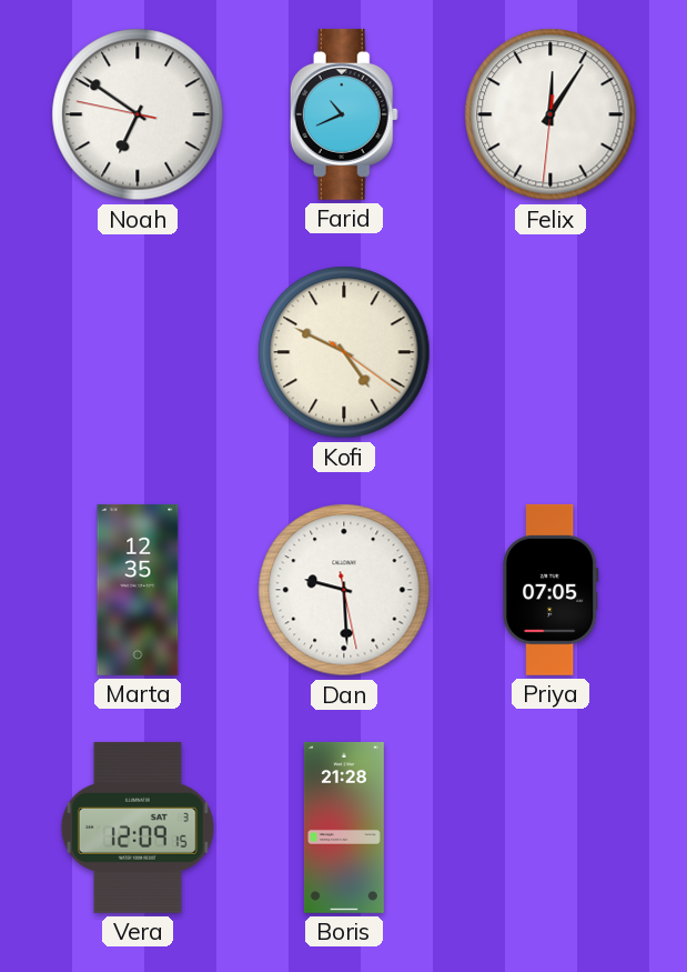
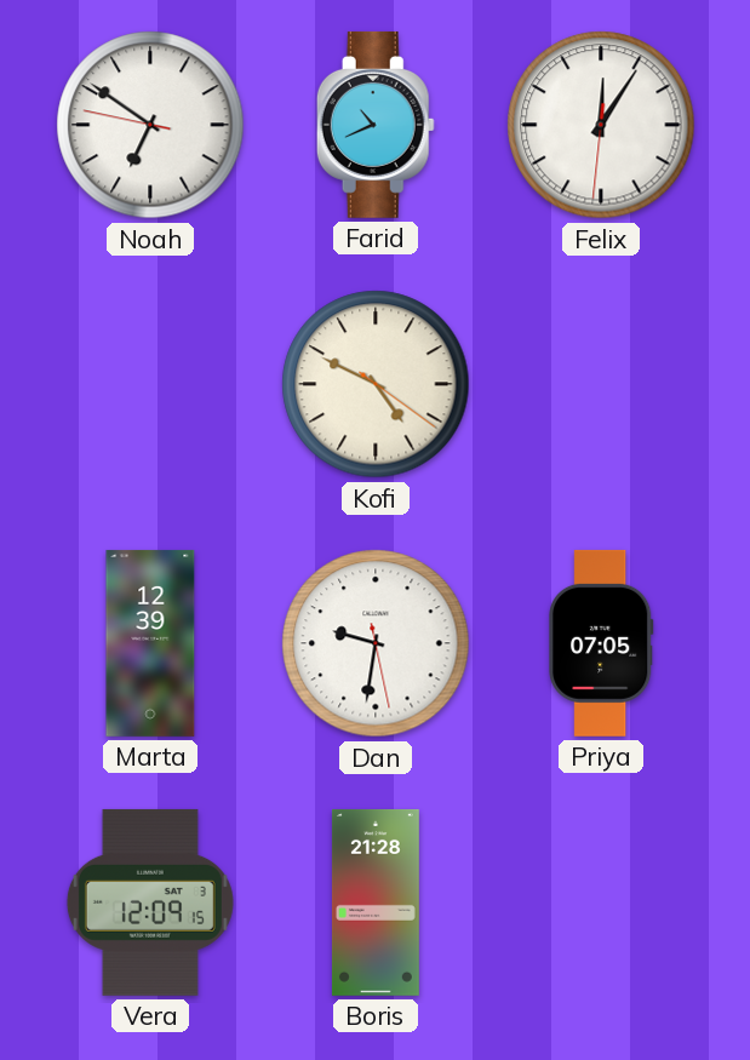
Marta: 12:35 -> 12:39
Dan: 9:29 -> 9:31
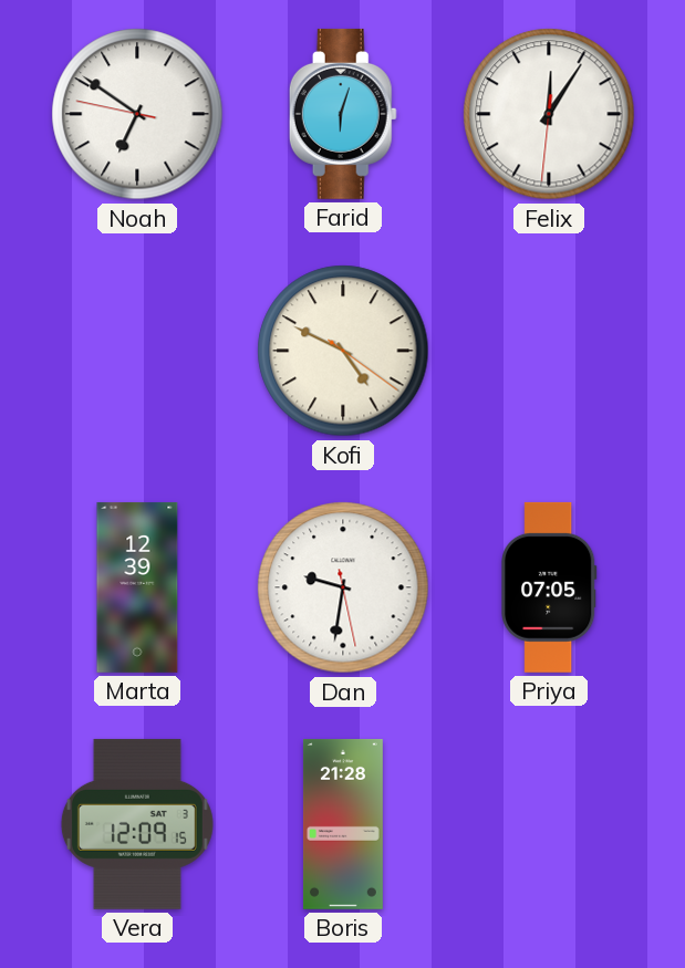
Farid: 10:41 -> 6:03
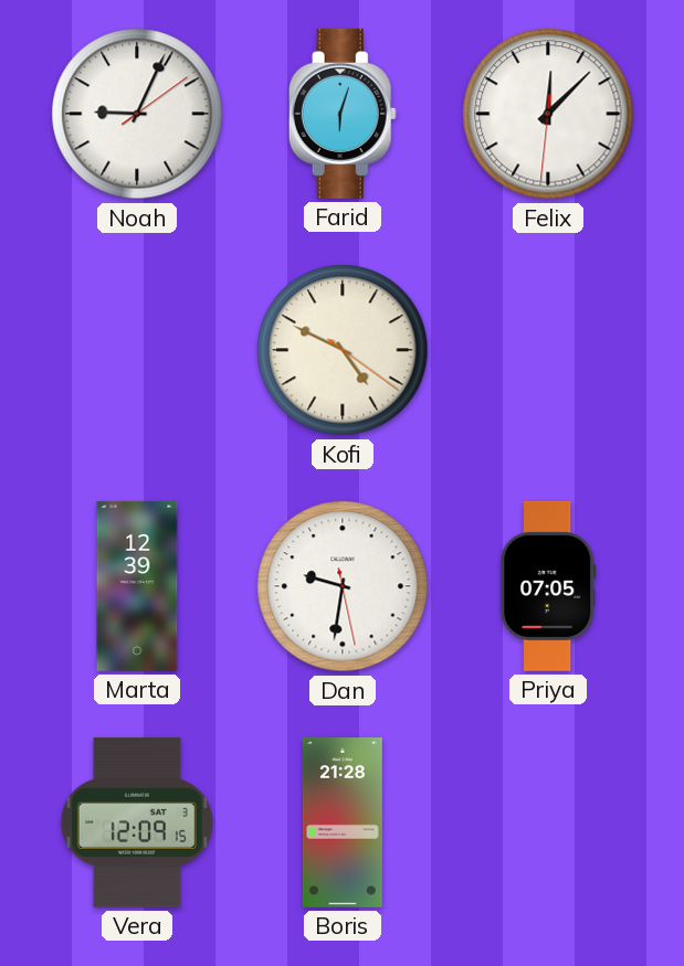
Noah: 6:50 -> 9:04
Felix: 12:05 -> 12:07
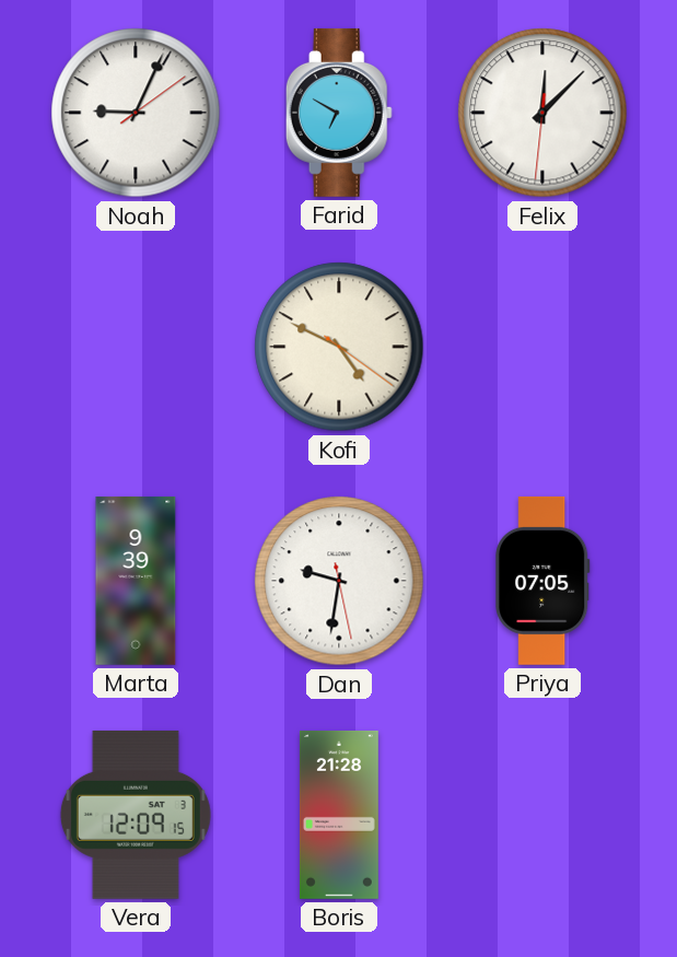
Farid: 6:03 -> 6:50
Marta: 12:39 -> 9:39
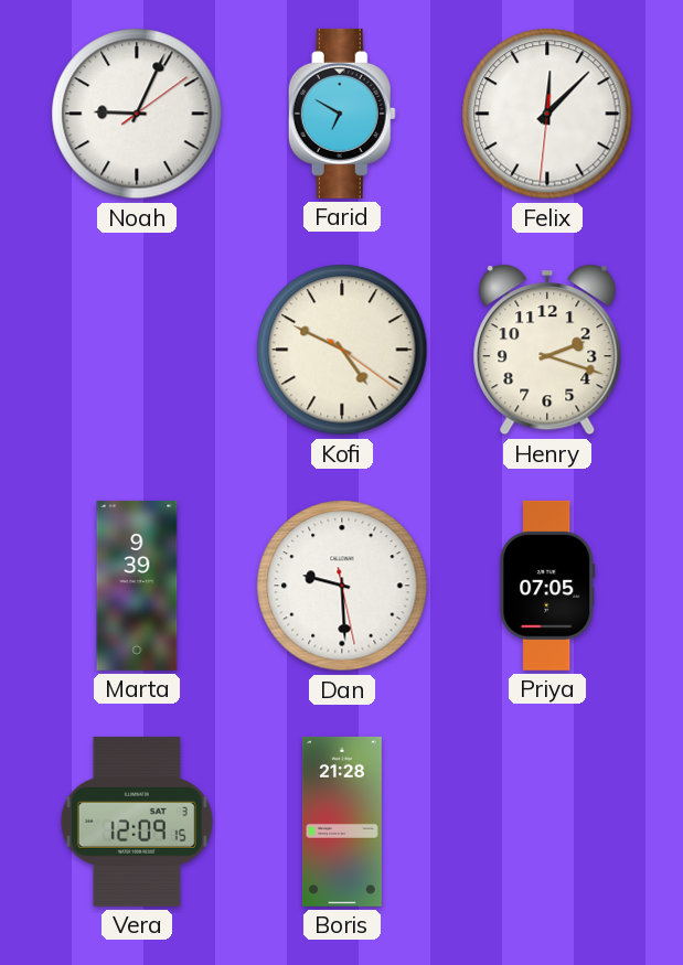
Henry: none -> 2:18
Dan: 9:31 -> 9:29
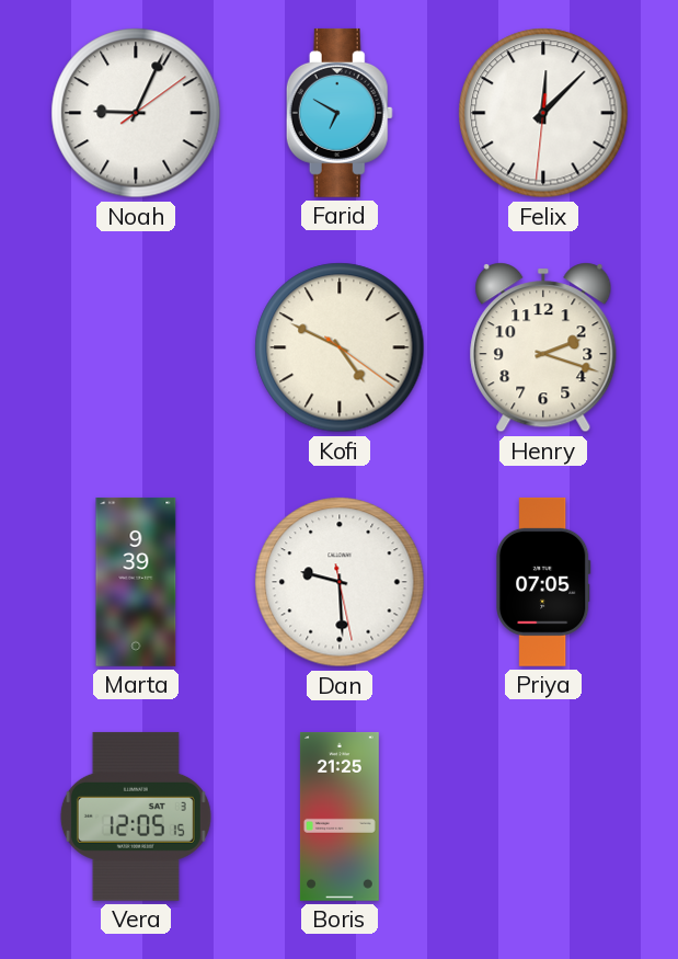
Vera: 12:09 -> 12:05
Boris: 21:28 -> 21:25
